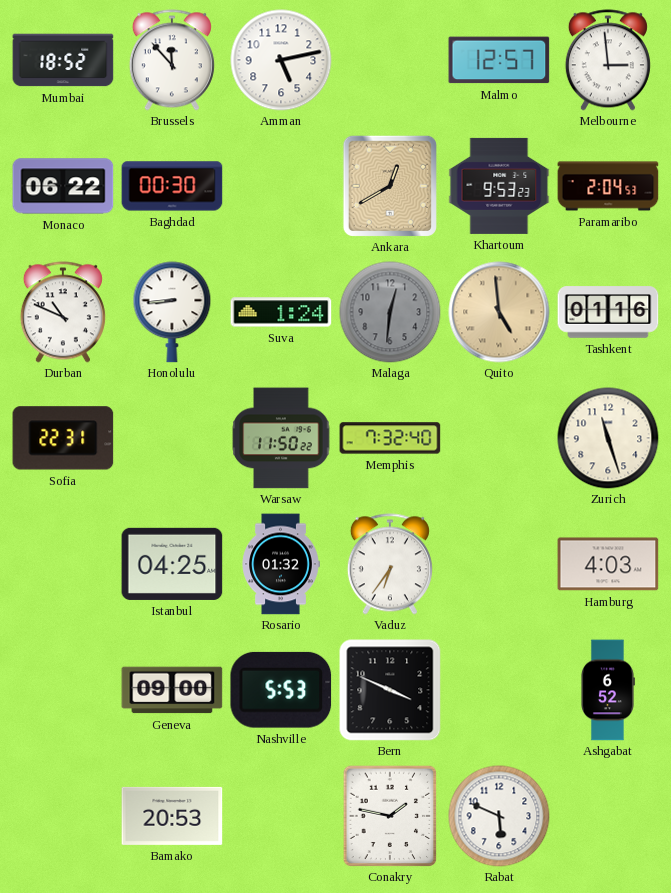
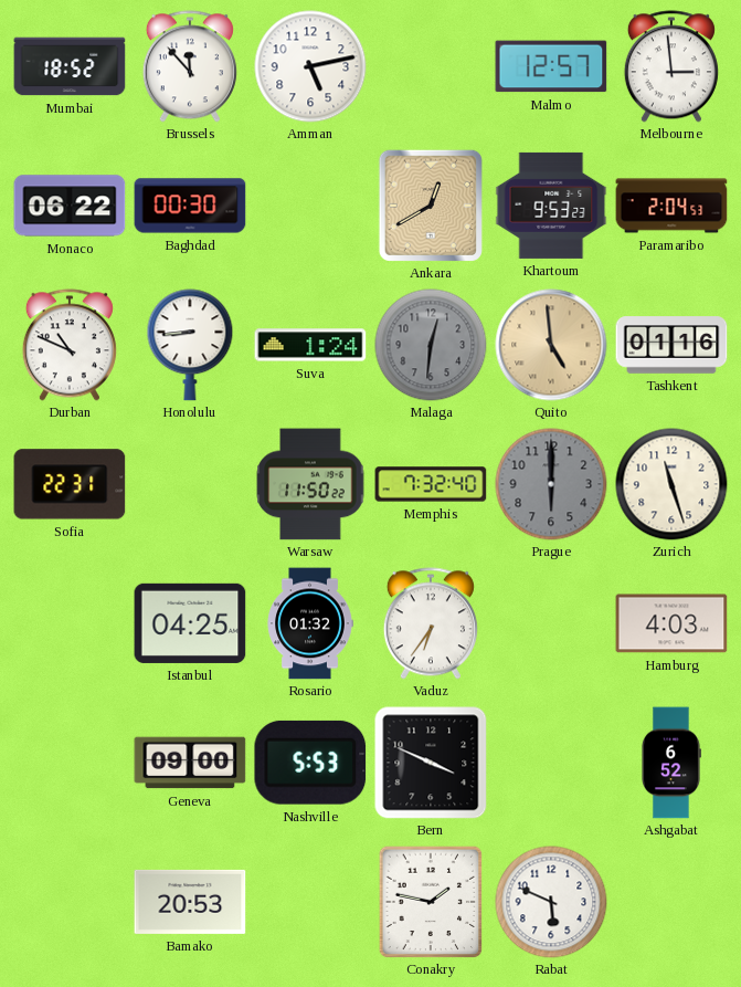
Prague: none -> 6:00
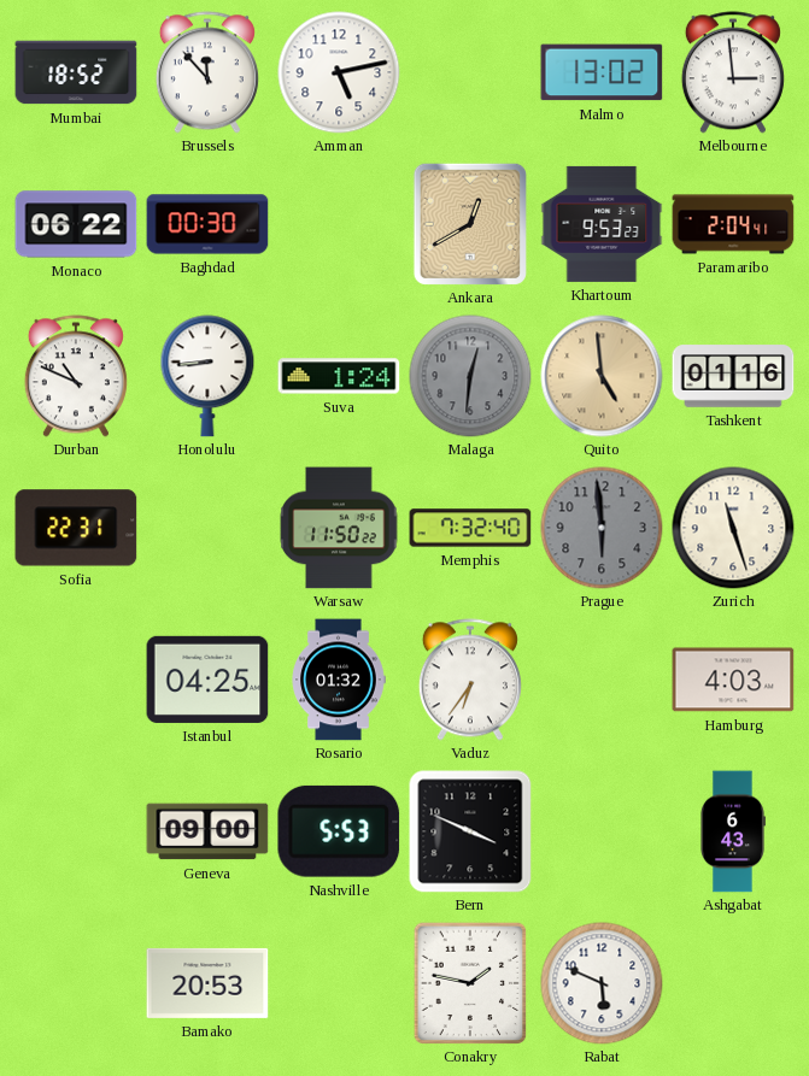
Malmo: 12:57 -> 13:02
Paramaribo: 2:04:53 -> 2:04:41
Prague: 6:00 -> 5:59
Ashgabat: 6:52 -> 6:43
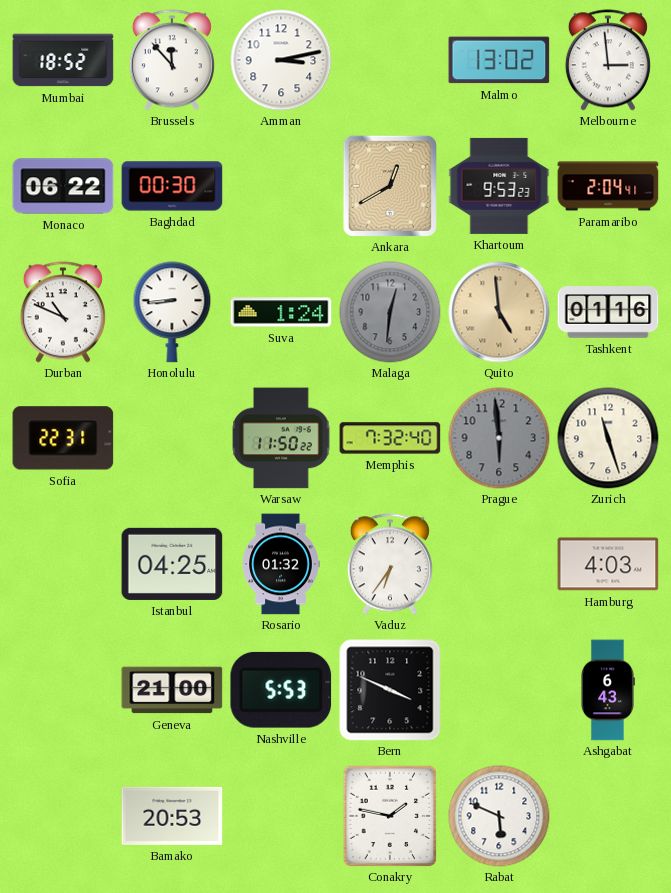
Amman: 5:13 -> 3:13
Geneva: 09:00 -> 21:00
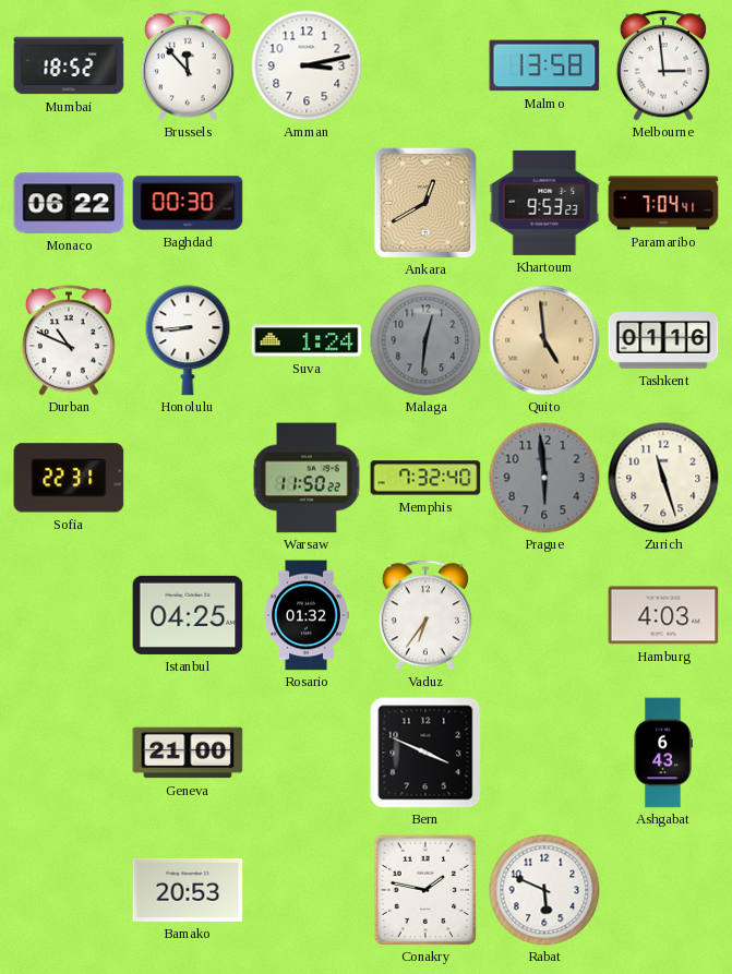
Malmo: 13:02 -> 13:58
Paramaribo: 2:04 -> 7:04
Nashville: 5:53 -> none
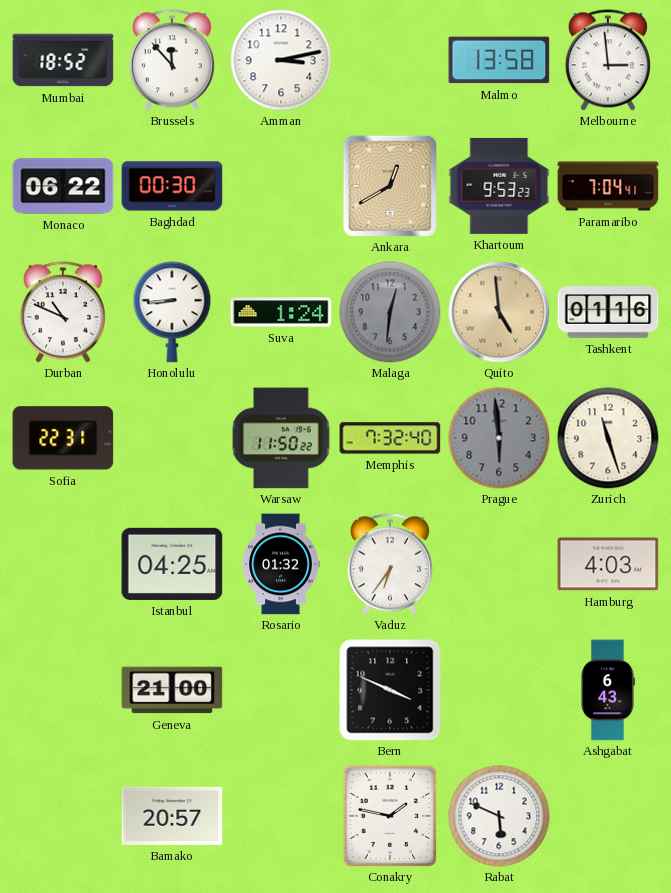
Bamako: 20:53 -> 20:57
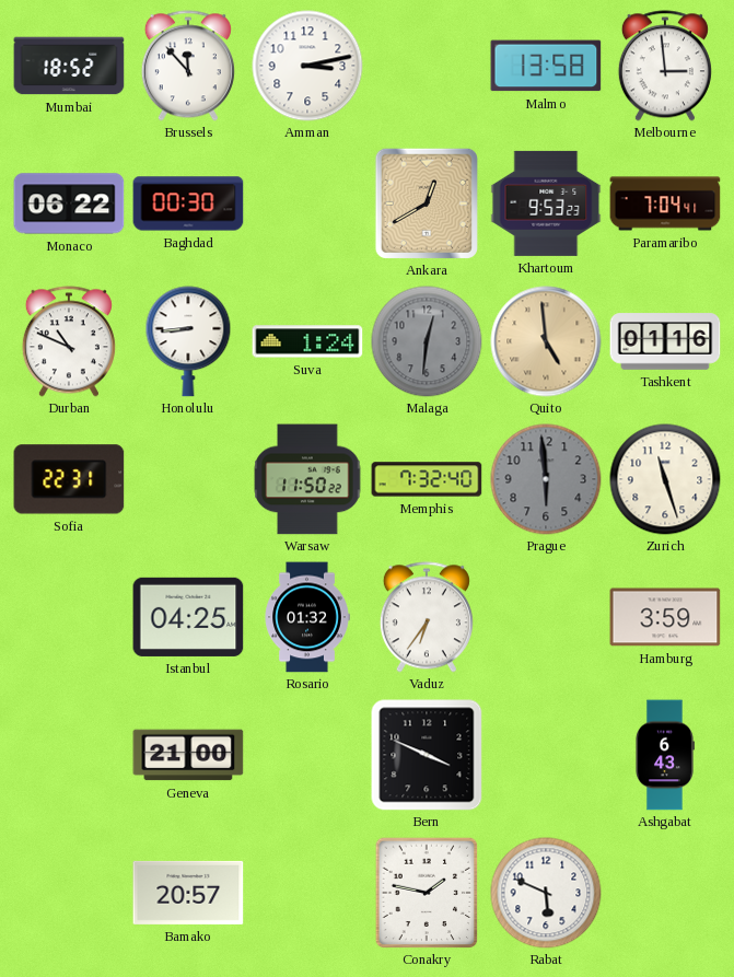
Hamburg: 4:03 -> 3:59
